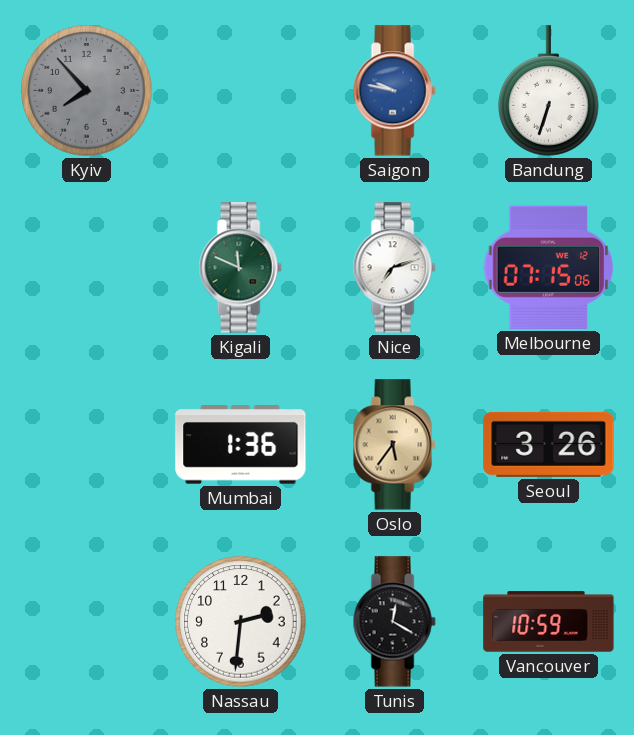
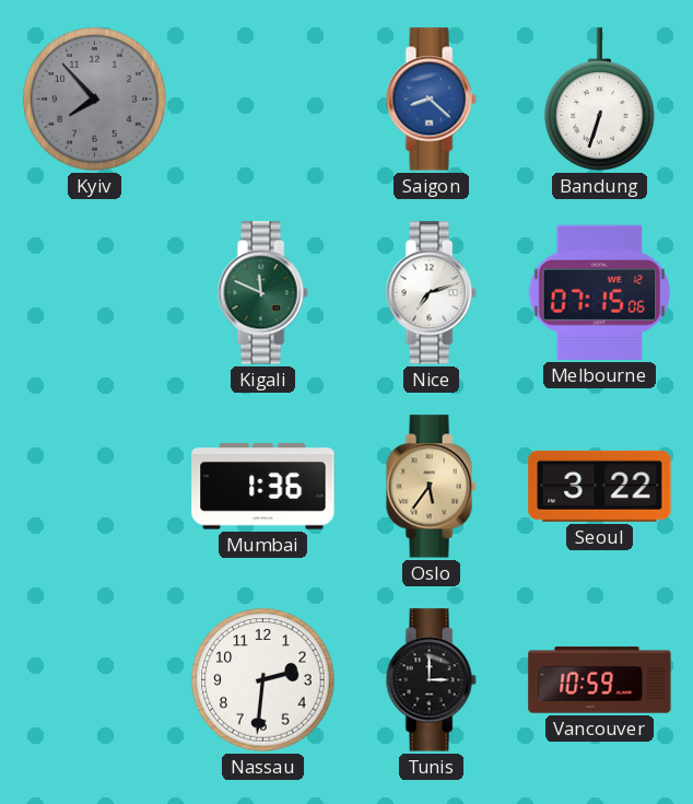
Saigon: 9:47 -> 8:22
Seoul: 3:26 -> 3:22
Tunis: 12:20 -> 3:00
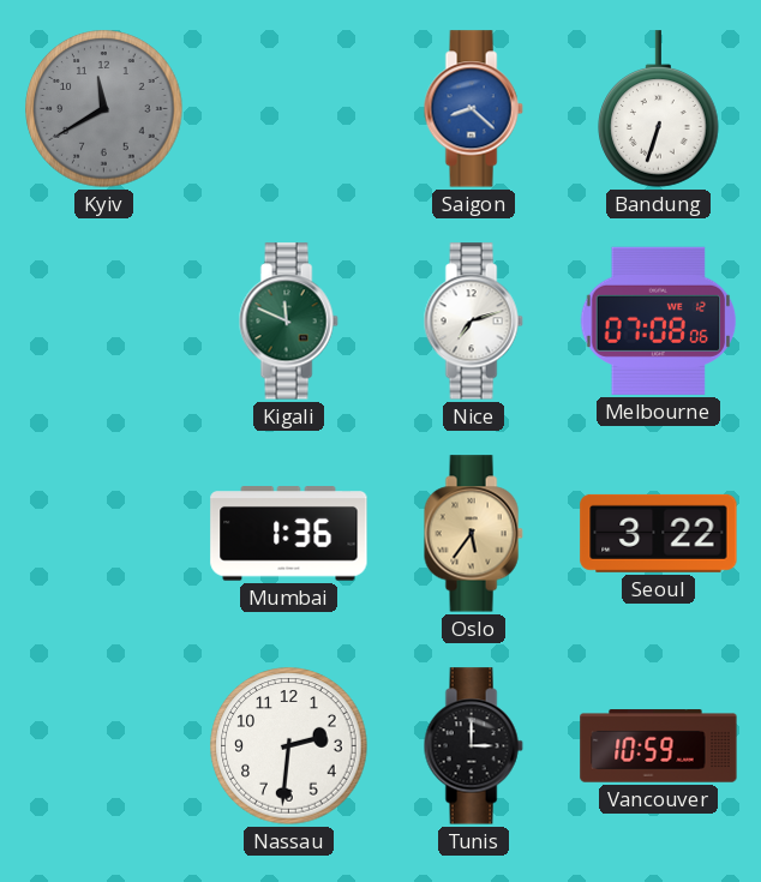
Kyiv: 7:53 -> 11:40
Melbourne: 07:15 -> 07:08
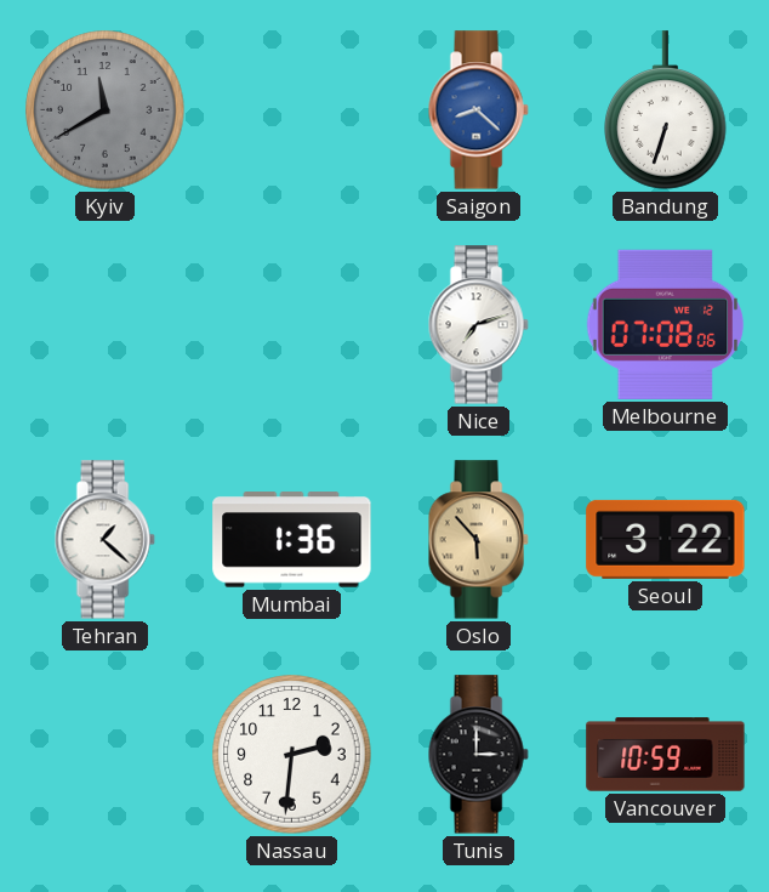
Kigali: 11:49 -> none
Tehran: none -> 1:22
Oslo: 5:36 -> 5:53
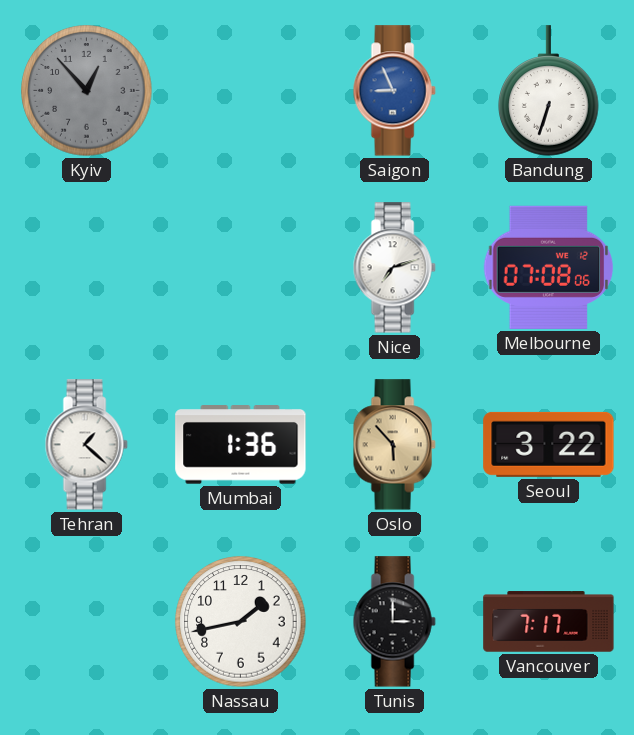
Kyiv: 11:40 -> 12:53
Saigon: 8:22 -> 8:56
Nassau: 2:31 -> 1:43
Vancouver: 10:59 -> 7:17
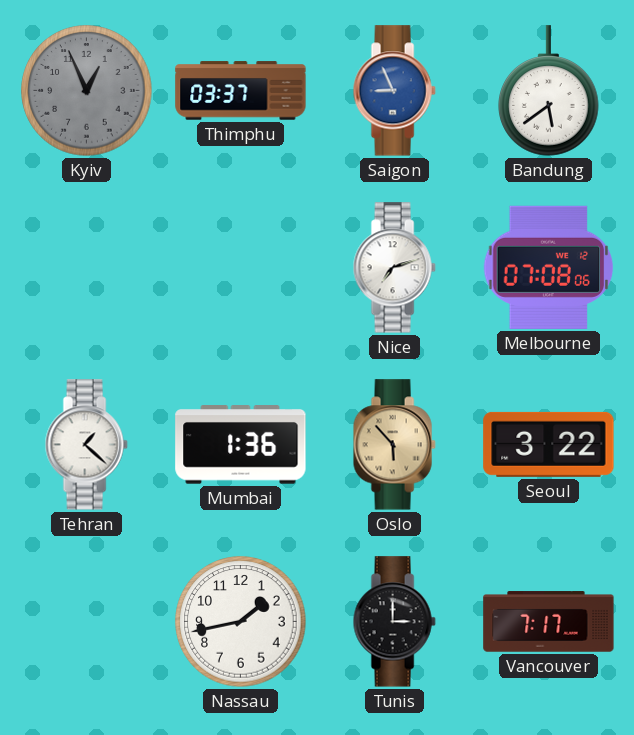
Kyiv: 12:53 -> 12:56
Thimphu: none -> 03:37
Bandung: 6:33 -> 5:39
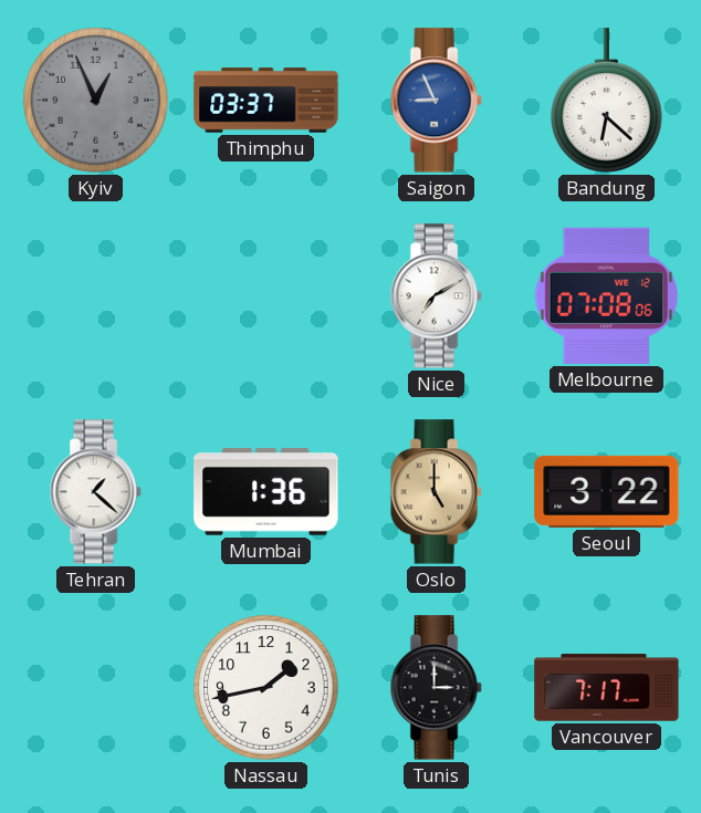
Bandung: 5:39 -> 6:22
Nice: 7:12 -> 7:10
Oslo: 5:53 -> 5:00
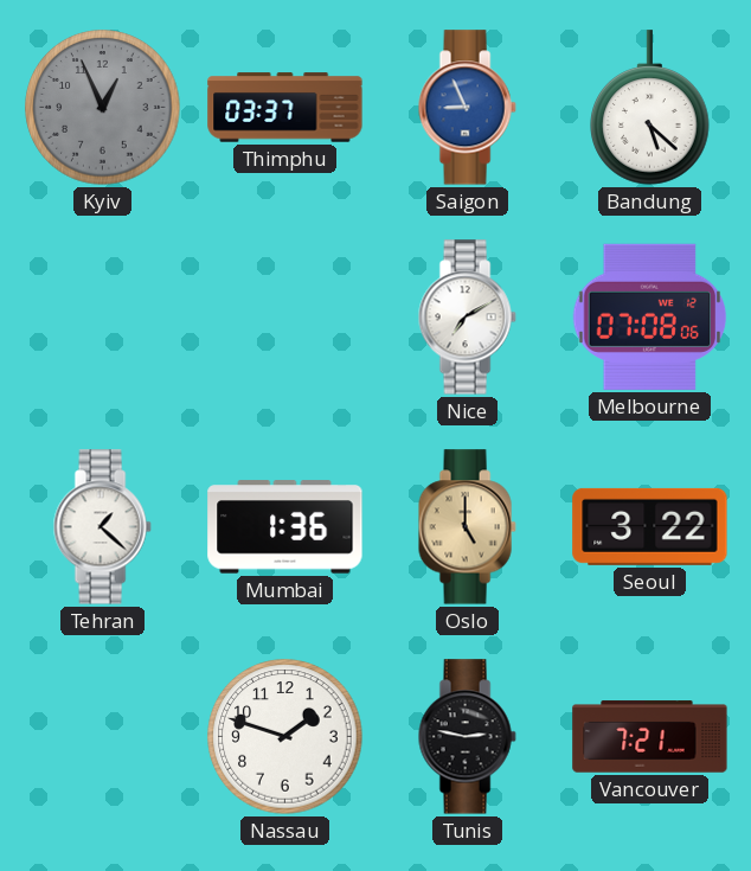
Bandung: 6:22 -> 5:22
Nassau: 1:43 -> 1:48
Tunis: 3:00 -> 2:47
Vancouver: 7:17 -> 7:21
